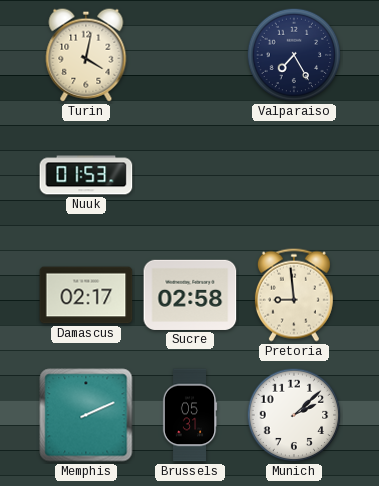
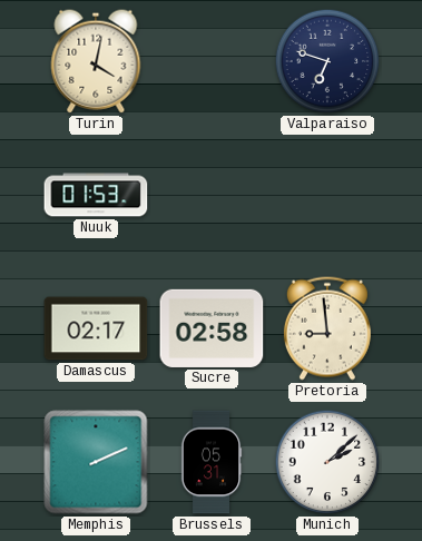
Valparaiso: 7:25 -> 6:48
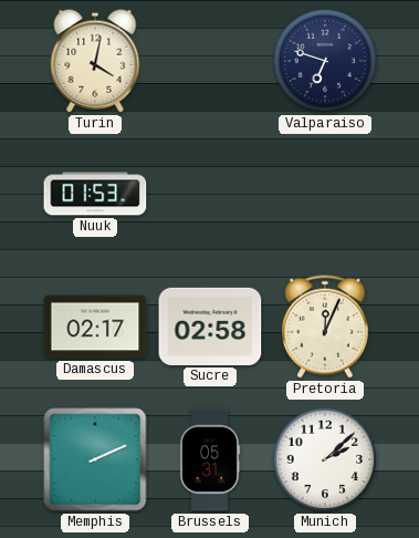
Pretoria: 8:59 -> 12:04
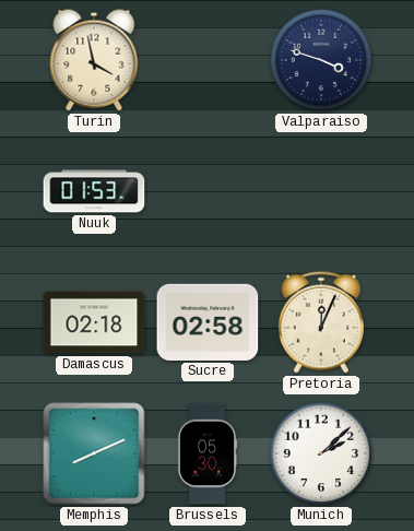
Turin: 4:02 -> 3:58
Valparaiso: 6:48 -> 3:48
Damascus: 02:17 -> 02:18
Memphis: 2:11 -> 8:11
Brussels: 05:31 -> 05:30
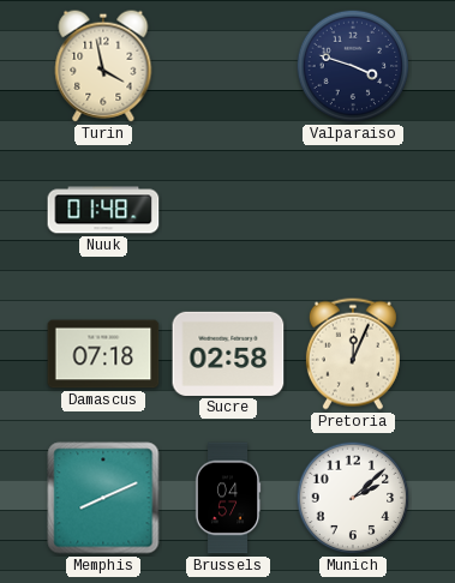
Nuuk: 01:53 -> 01:48
Damascus: 02:18 -> 07:18
Brussels: 05:30 -> 04:57
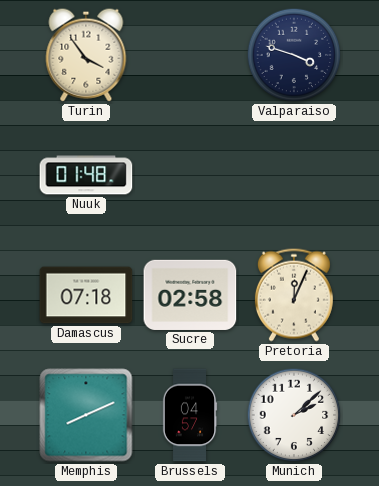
Turin: 3:58 -> 3:54
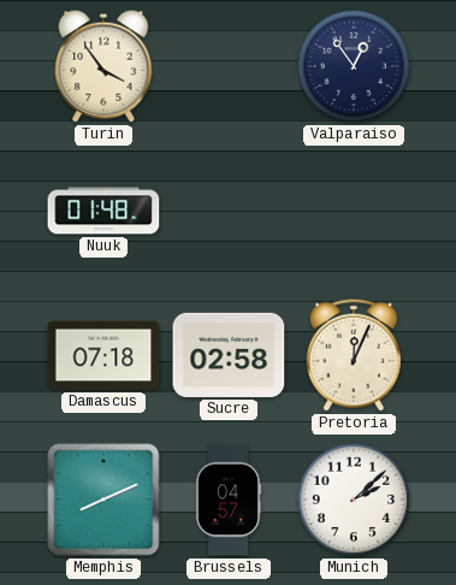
Valparaiso: 3:48 -> 12:54
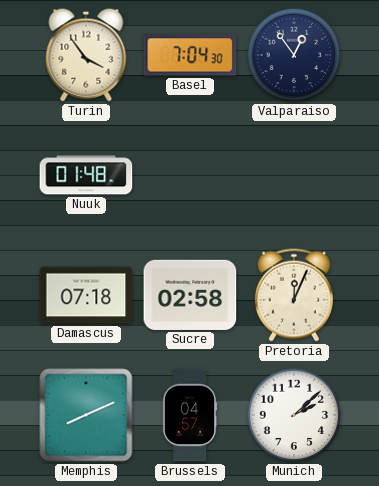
Basel: none -> 7:04
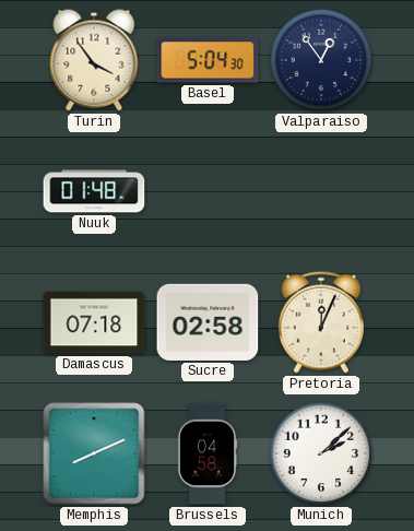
Basel: 7:04 -> 5:04
Brussels: 04:57 -> 04:58
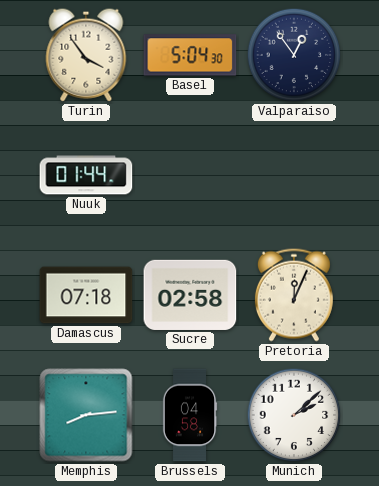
Nuuk: 01:48 -> 01:44
Memphis: 8:11 -> 8:14
